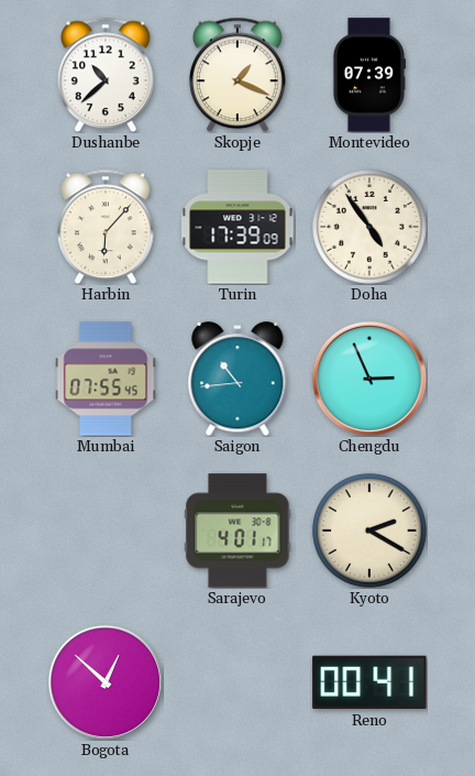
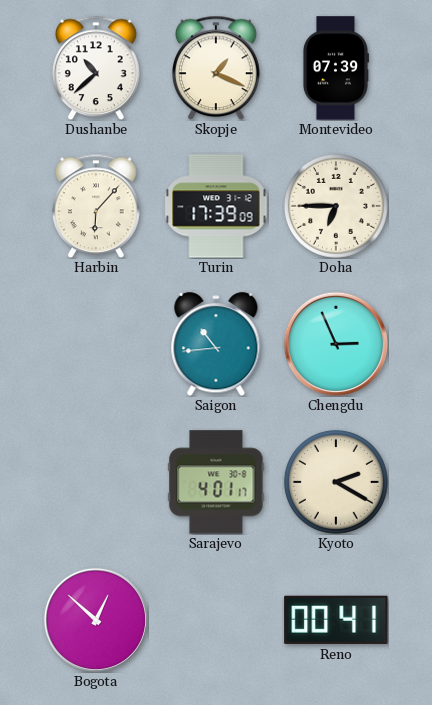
Doha: 4:54 -> 6:45
Mumbai: 07:55 -> none
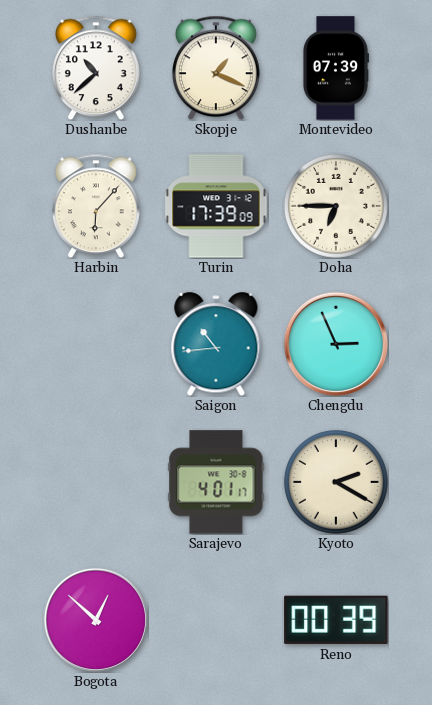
Reno: 00:41 -> 00:39
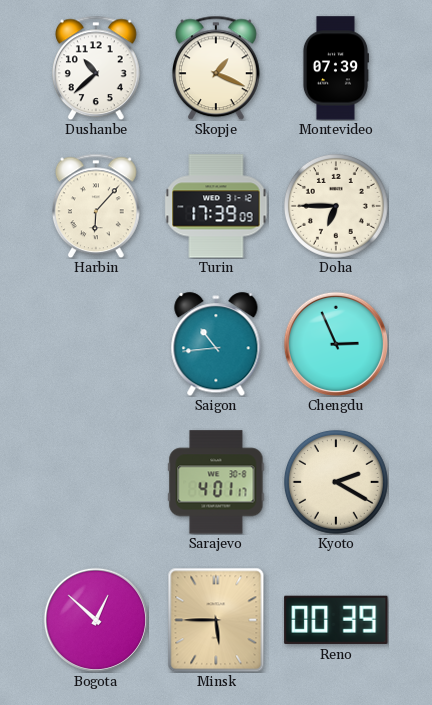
Minsk: none -> 5:45
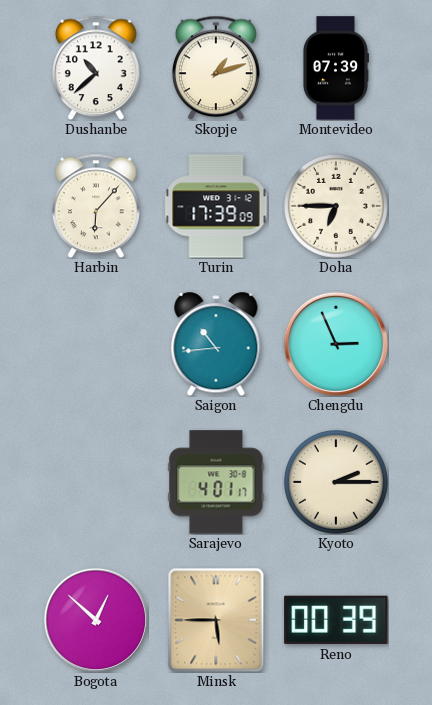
Skopje: 1:19 -> 1:12
Kyoto: 2:20 -> 2:15
